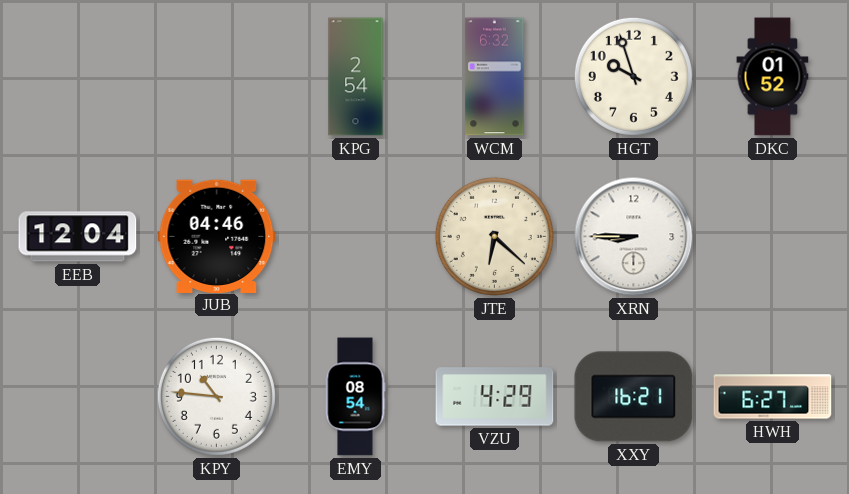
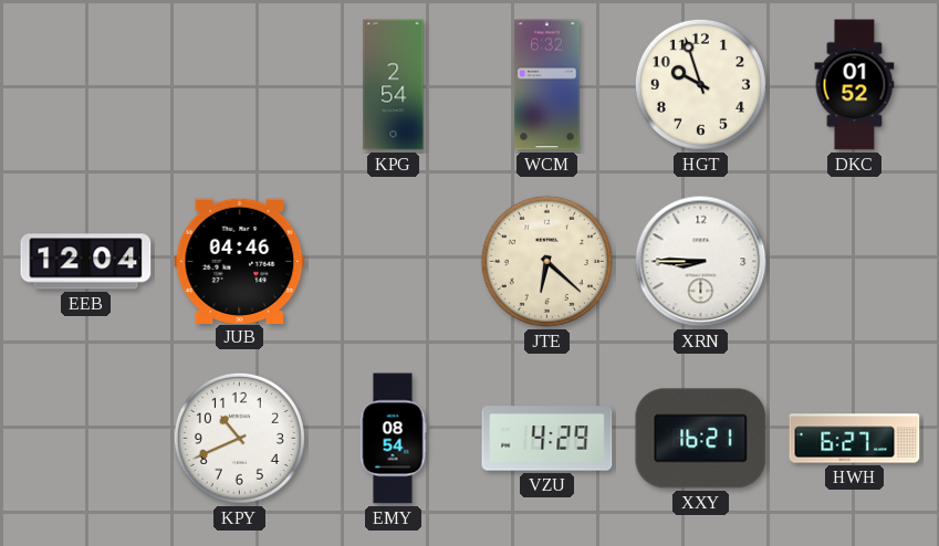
KPY: 10:46 -> 10:41
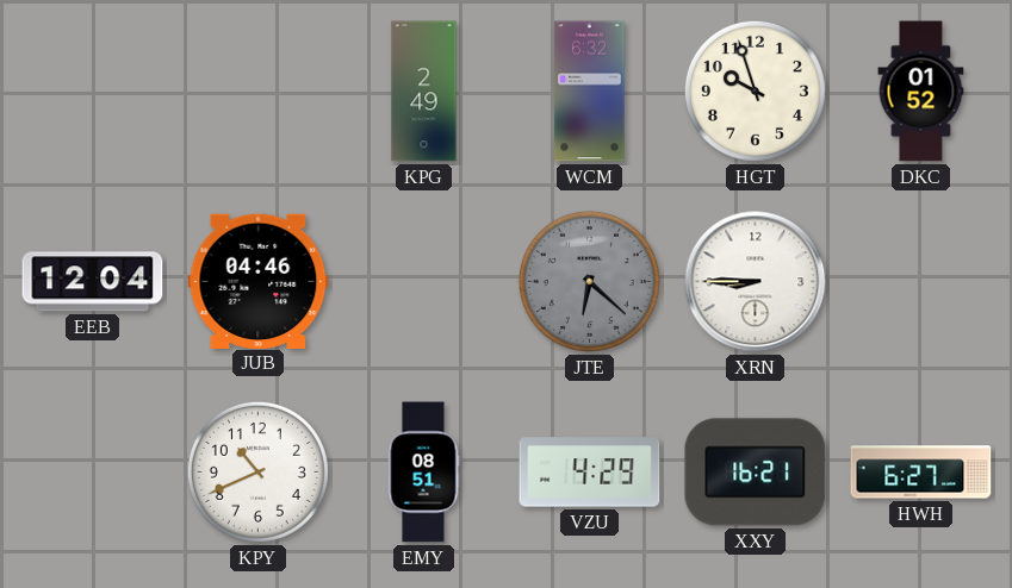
KPG: 2:54 -> 2:49
JTE dial: cream -> grey
EMY: 08:54 -> 08:51
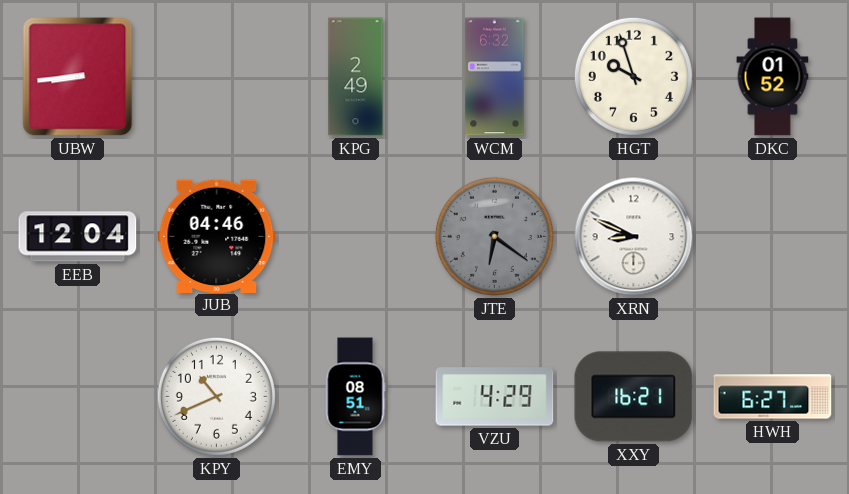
UBW: none -> 8:44
JTE: 6:22 -> 6:21
XRN: 8:45 -> 8:49
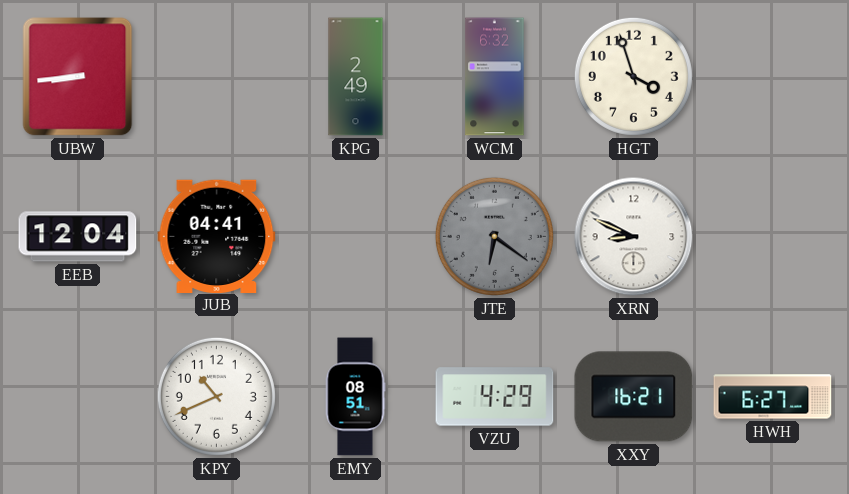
HGT: 9:57 -> 3:57
DKC: 01:52 -> none
JUB: 04:46 -> 04:41
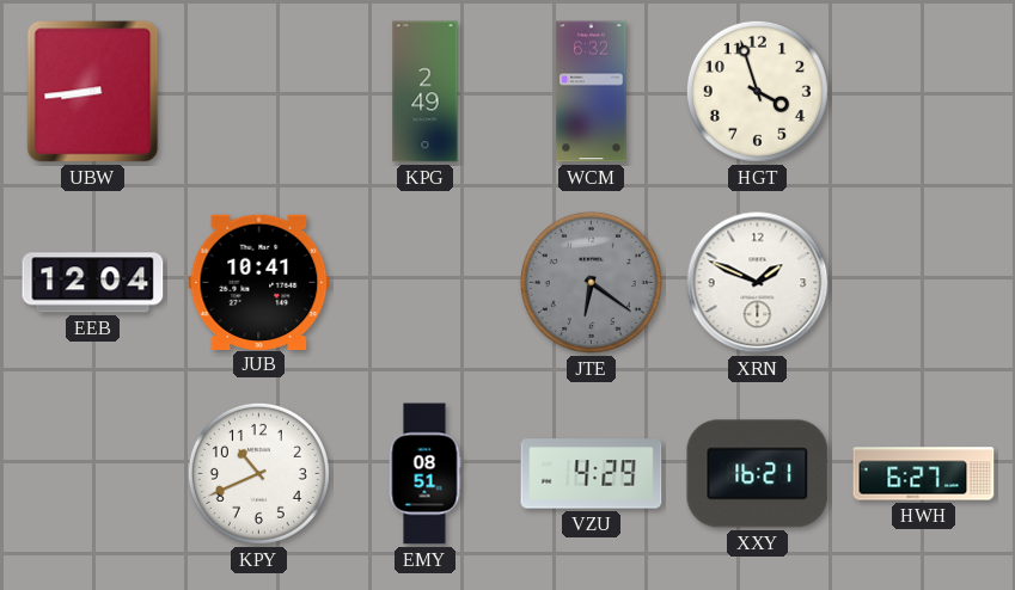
JUB: 04:41 -> 10:41
XRN: 8:49 -> 1:49
